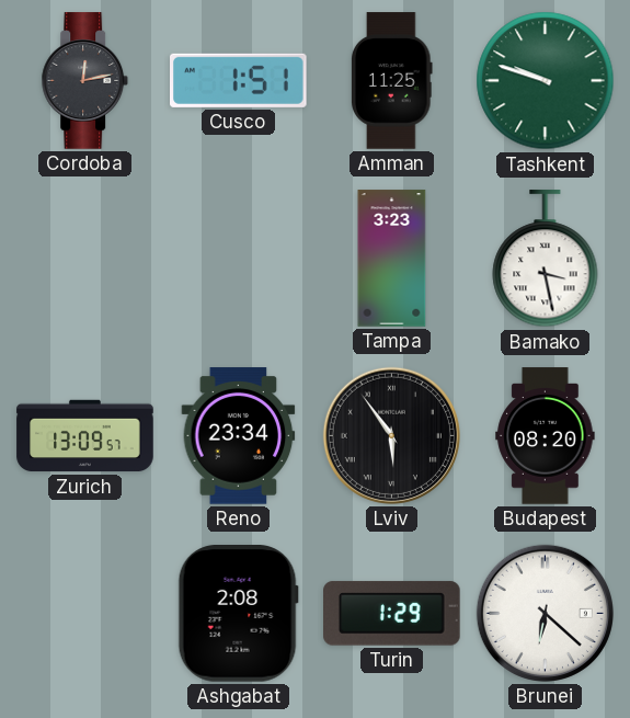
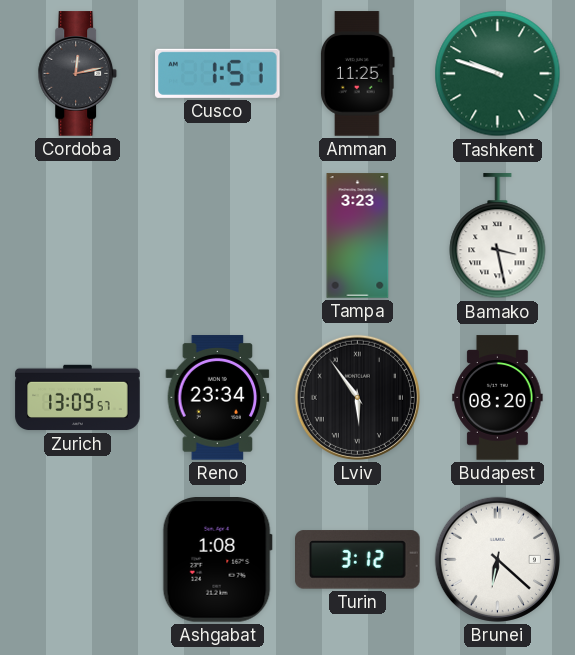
Ashgabat: 2:08 -> 1:08
Turin: 1:29 -> 3:12
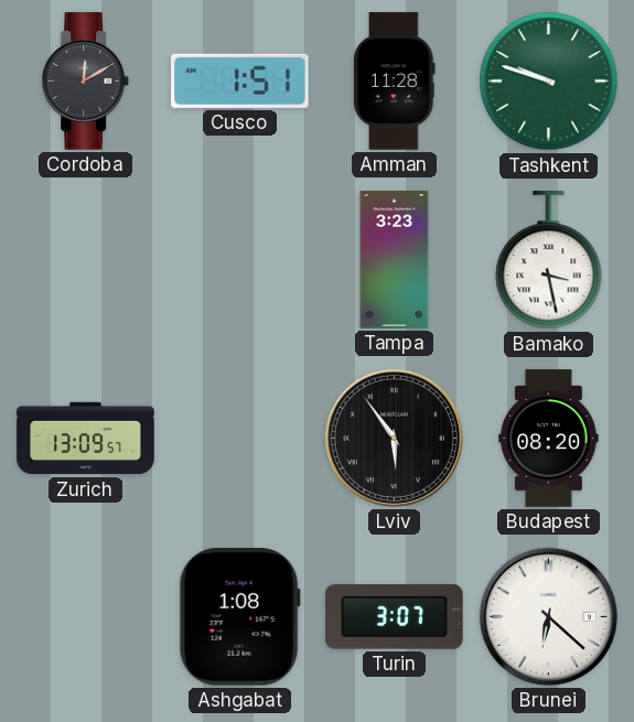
Cordoba: 12:13 -> 12:10
Amman: 11:25 -> 11:28
Reno: 23:34 -> none
Turin: 3:12 -> 3:07
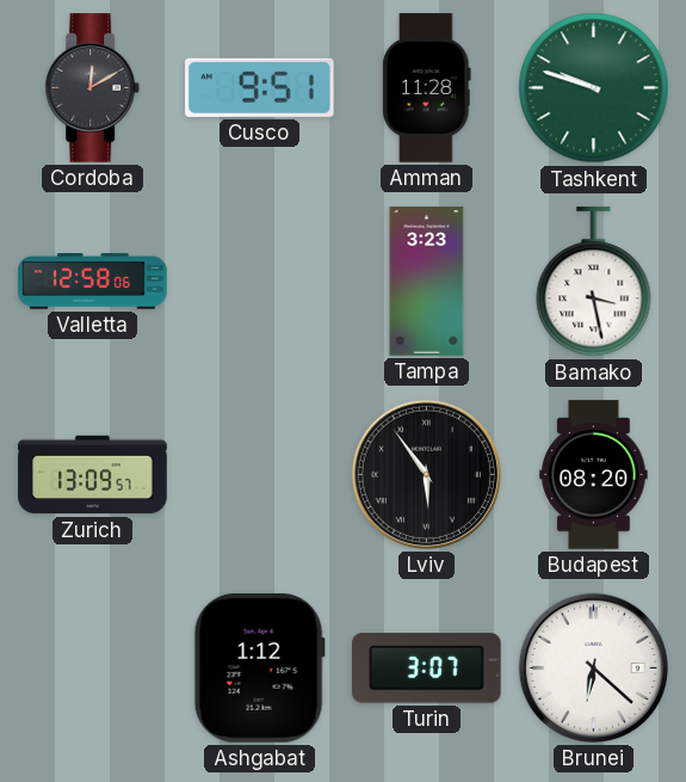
Cusco: 1:51 -> 9:51
Valletta: none -> 12:58
Ashgabat: 1:08 -> 1:12
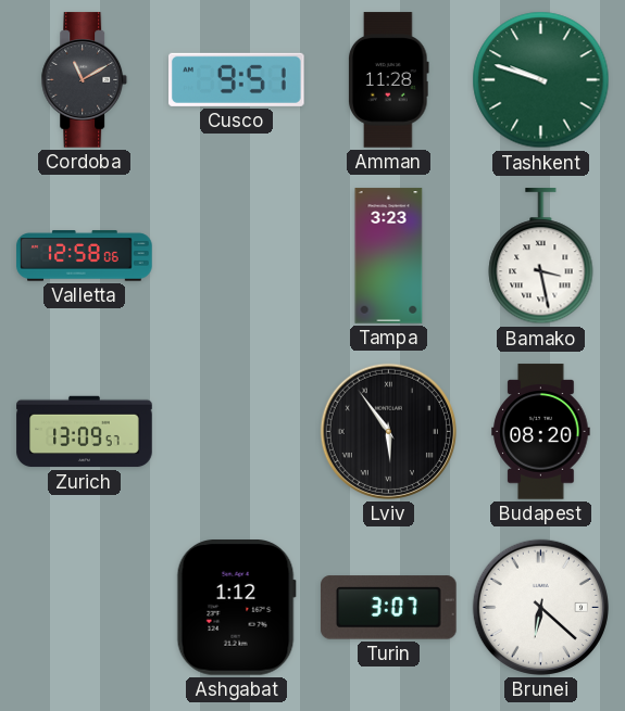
Cordoba: 12:10 -> 11:10
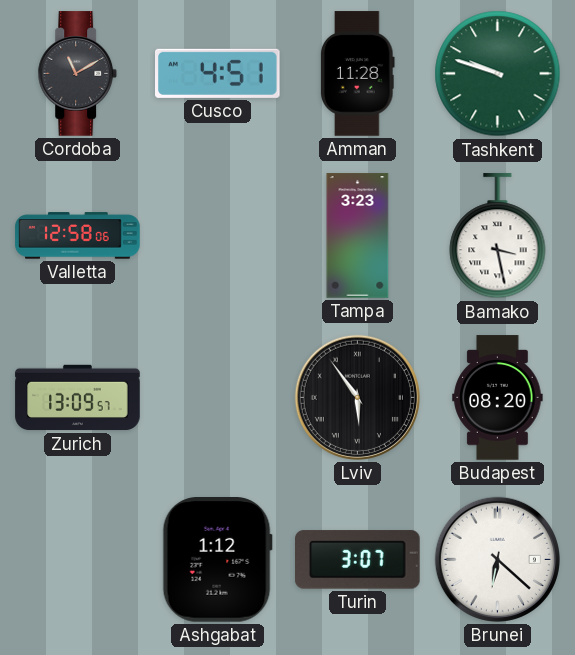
Cusco: 9:51 -> 4:51
